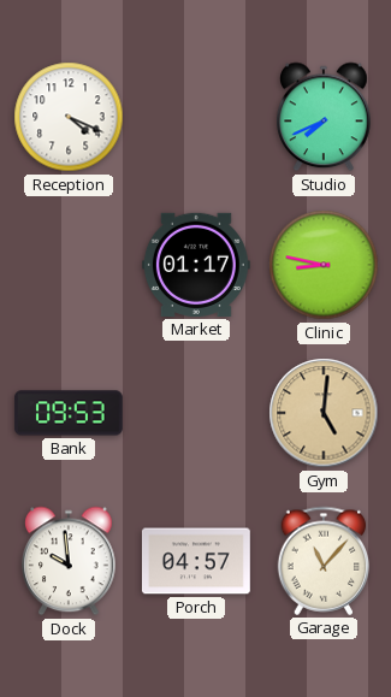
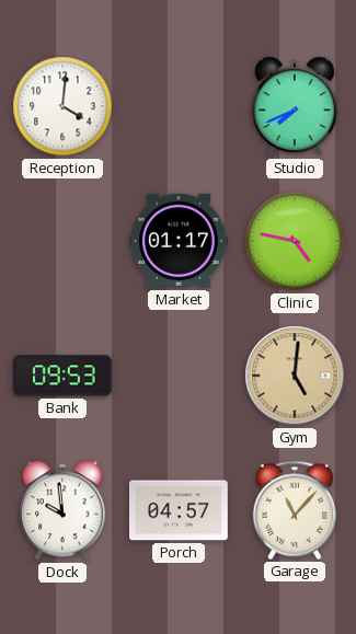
Reception: 4:19 -> 4:01
Clinic: 8:47 -> 4:47
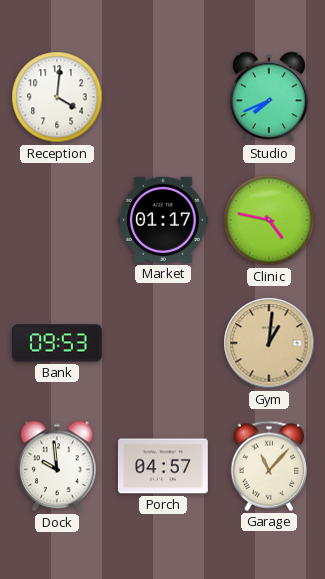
Gym: 5:01 -> 1:01
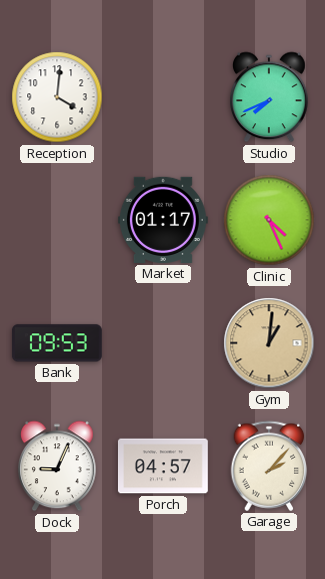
Clinic: 4:47 -> 4:26
Dock: 9:59 -> 9:04
Garage: 11:07 -> 2:07
